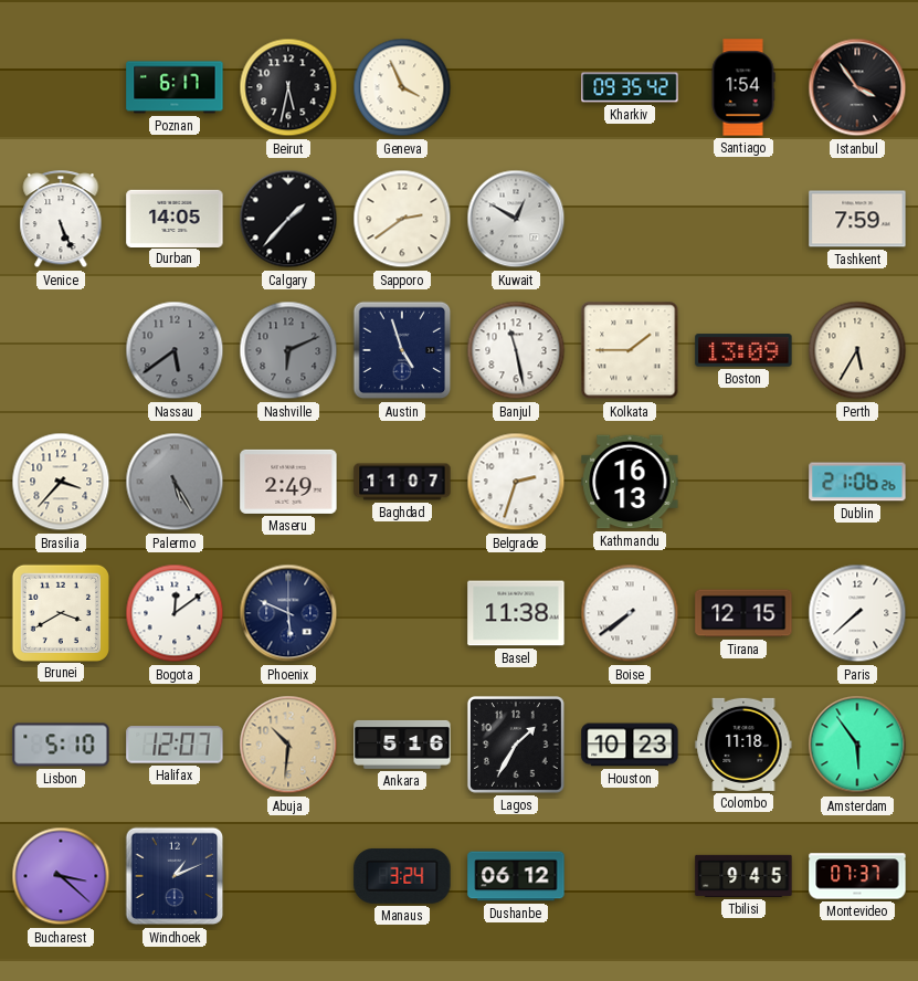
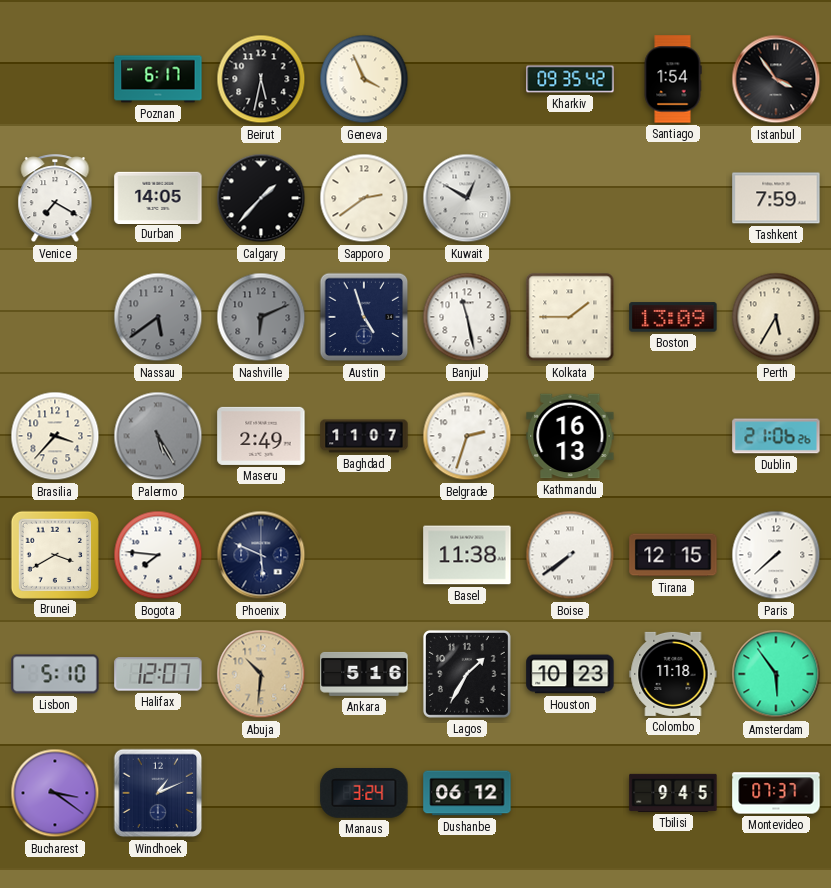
Venice: 5:26 -> 7:20
Bogota: 12:09 -> 7:46
Bucharest: 3:22 -> 3:21
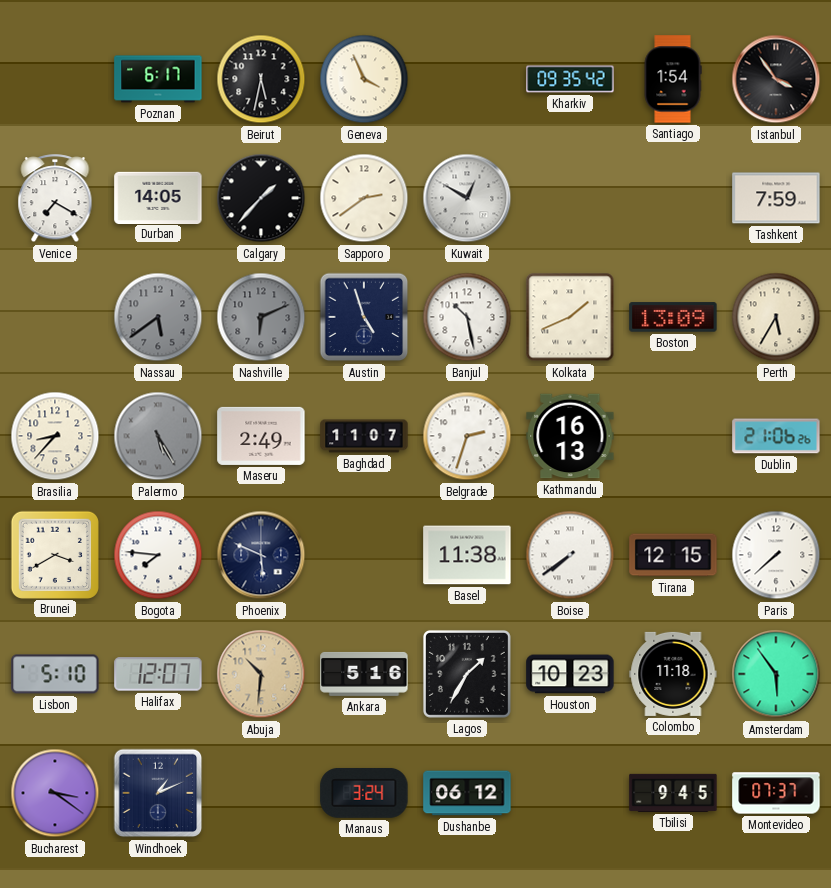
Banjul: 11:28 -> 10:28
Kolkata: 1:45 -> 1:41
Brasilia: 3:37 -> 8:37
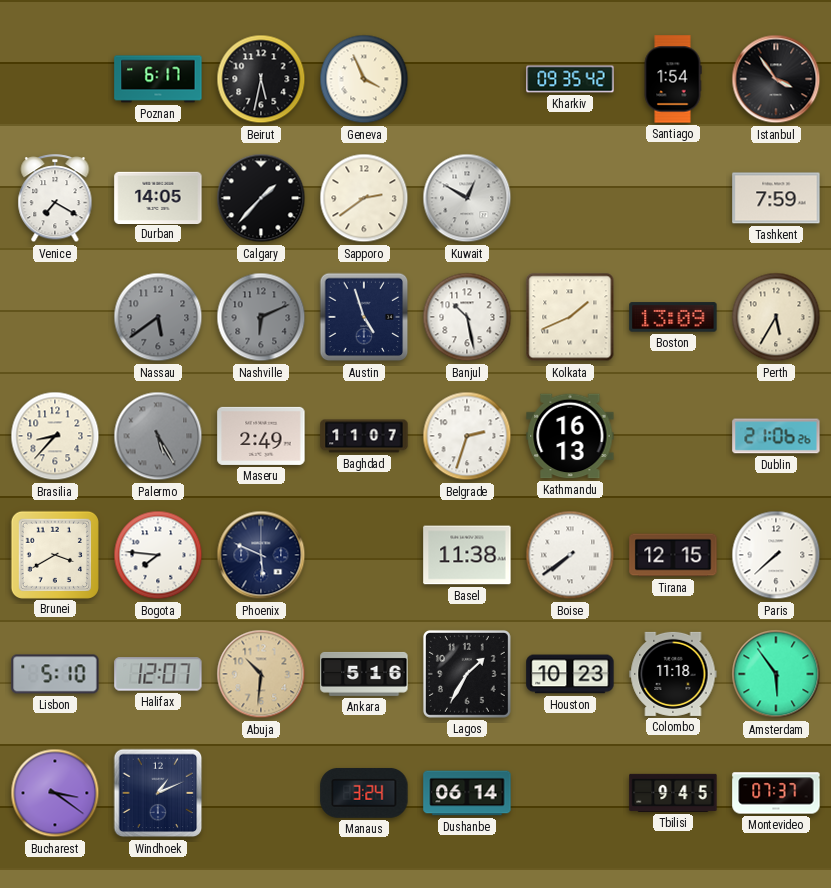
Dushanbe: 06:12 -> 06:14
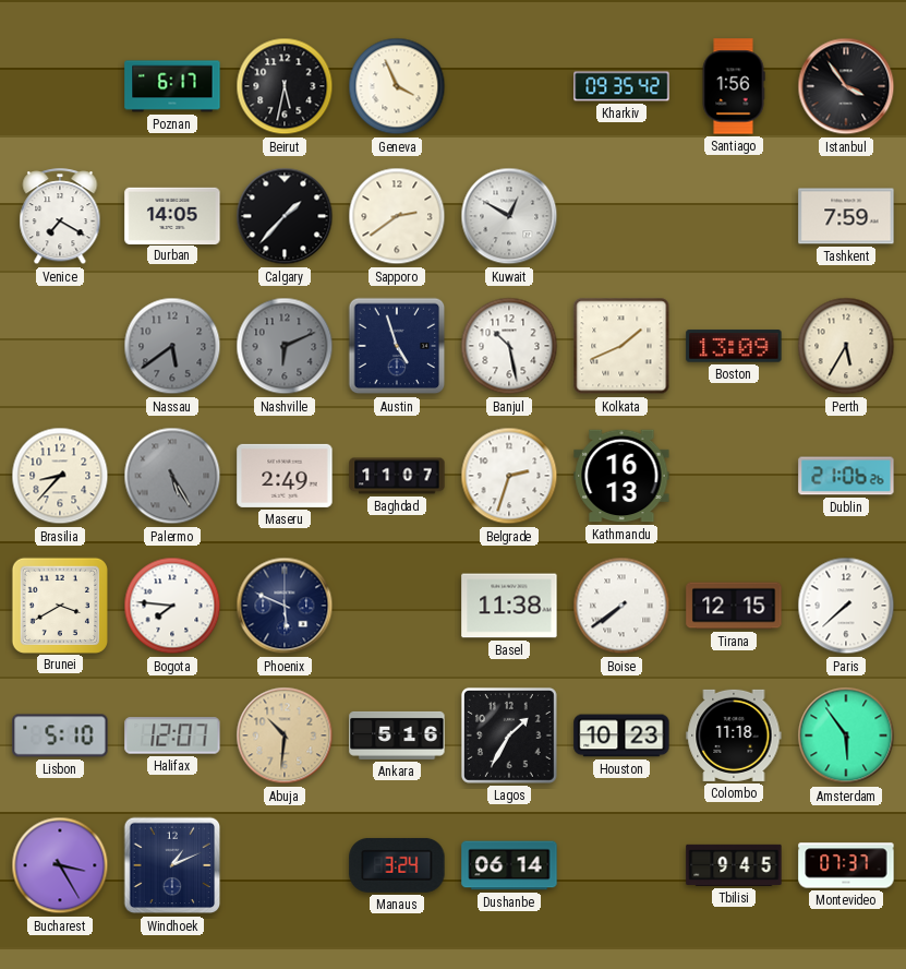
Santiago: 1:54 -> 1:56
Bucharest: 3:21 -> 3:25
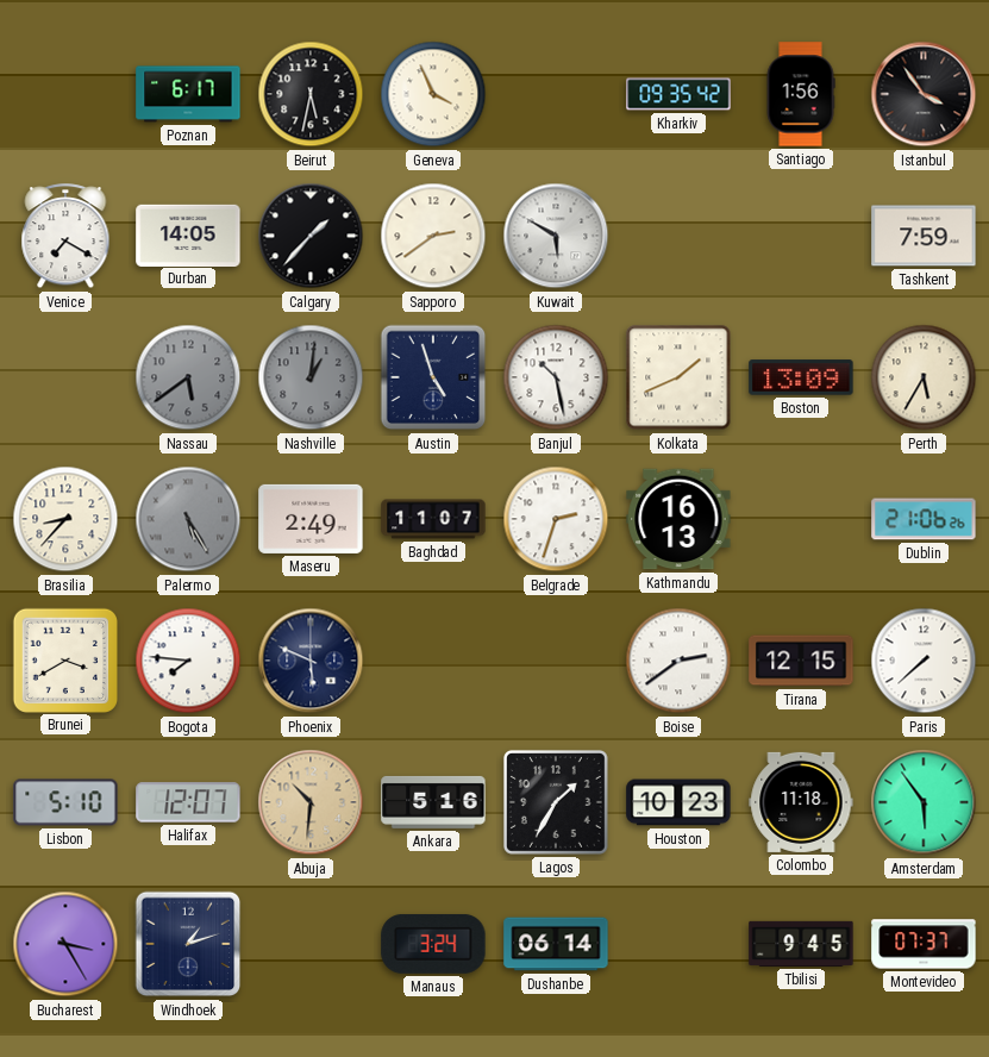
Kuwait: 12:50 -> 5:50
Nashville: 6:11 -> 1:01
Basel: 11:38 -> none
Boise: 7:39 -> 2:39
Windhoek: 1:11 -> 1:12
